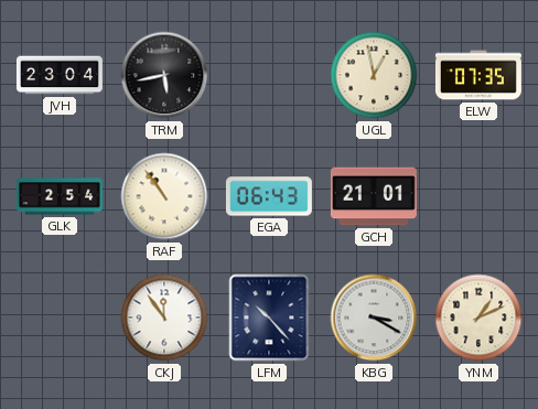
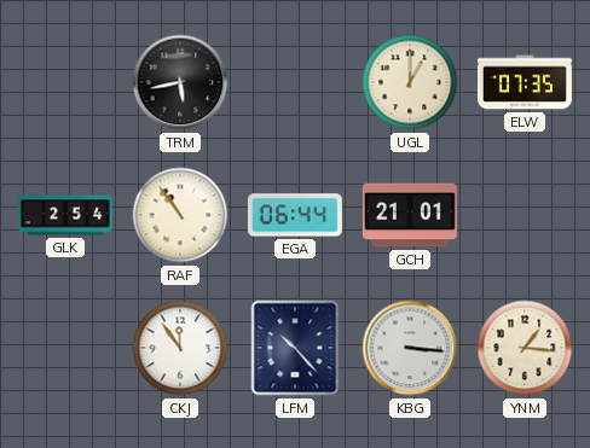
JVH: 23:04 -> none
UGL: 12:58 -> 1:00
EGA: 06:43 -> 06:44
KBG: 3:20 -> 3:16
YNM: 1:11 -> 1:16
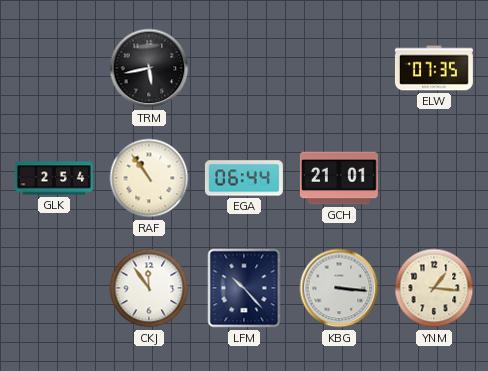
UGL: 1:00 -> none
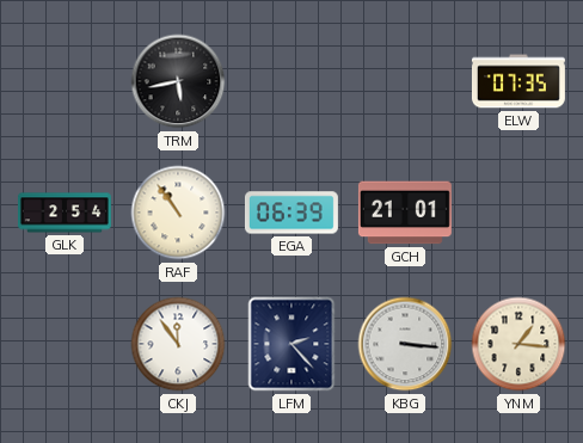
EGA: 06:44 -> 06:39
LFM: 10:23 -> 2:23
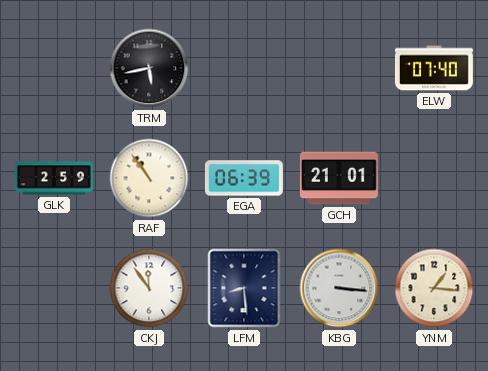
ELW: 07:35 -> 07:40
GLK: 2:54 -> 2:59
LFM: 2:23 -> 8:29
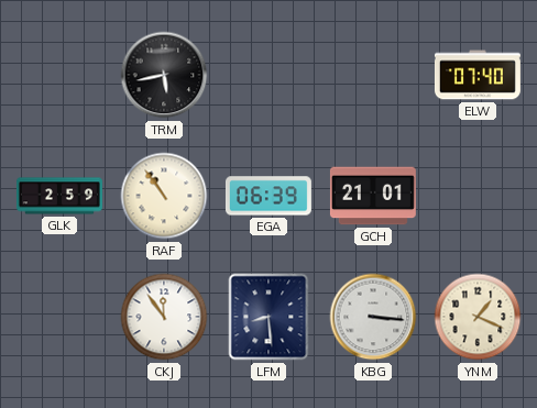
YNM: 1:16 -> 1:19
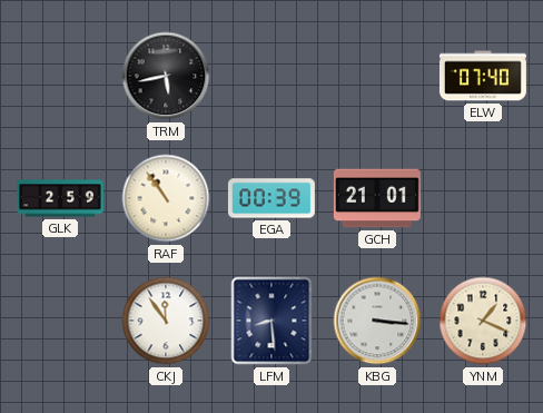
EGA: 06:39 -> 00:39
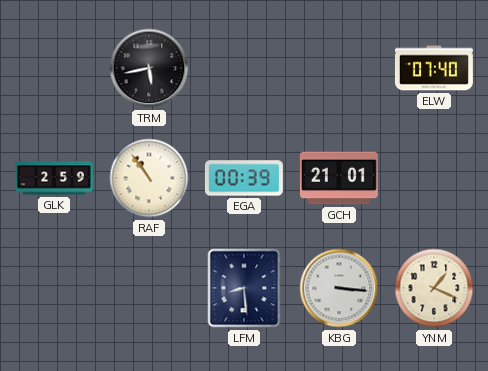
CKJ: 11:54 -> none
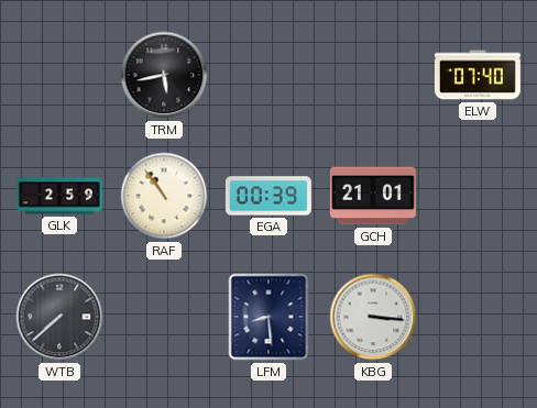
WTB: none -> 7:38
YNM: 1:19 -> none
